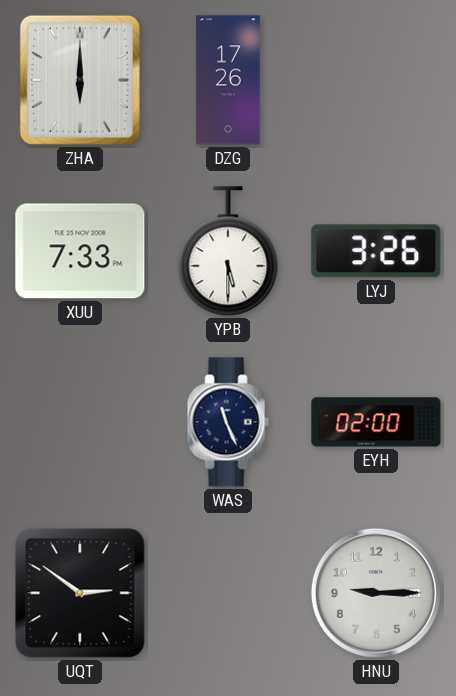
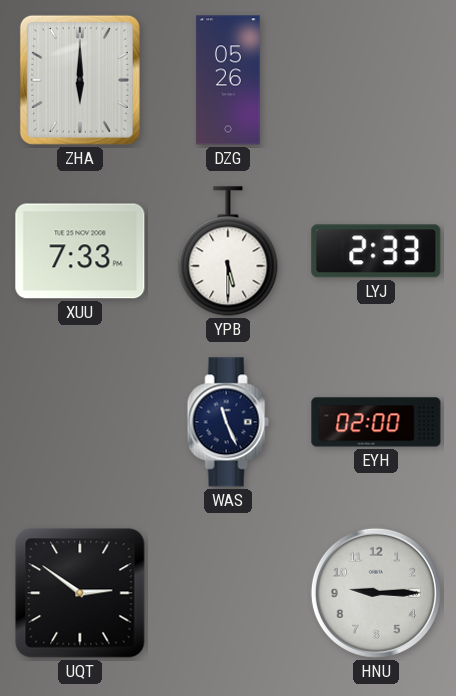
DZG: 17:26 -> 05:26
LYJ: 3:26 -> 2:33
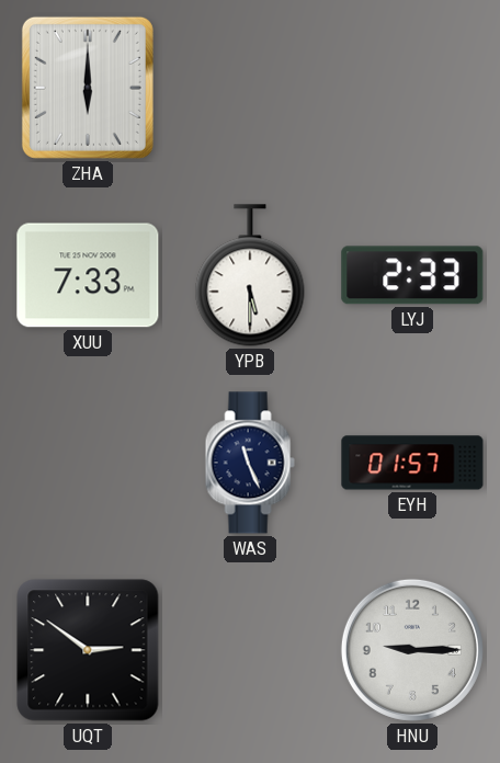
DZG: 05:26 -> none
EYH: 02:00 -> 01:57
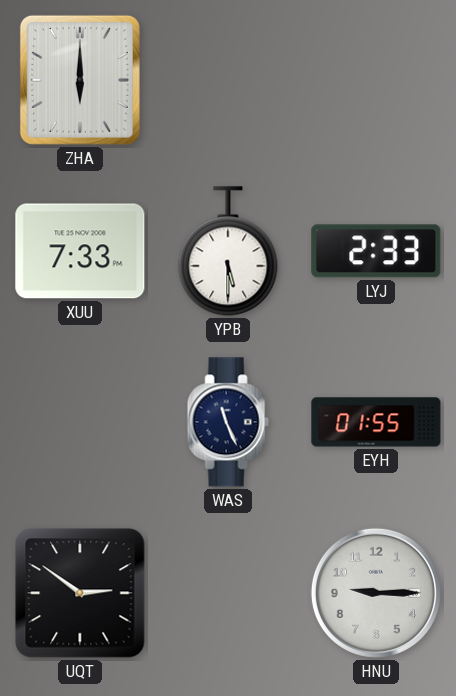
EYH: 01:57 -> 01:55
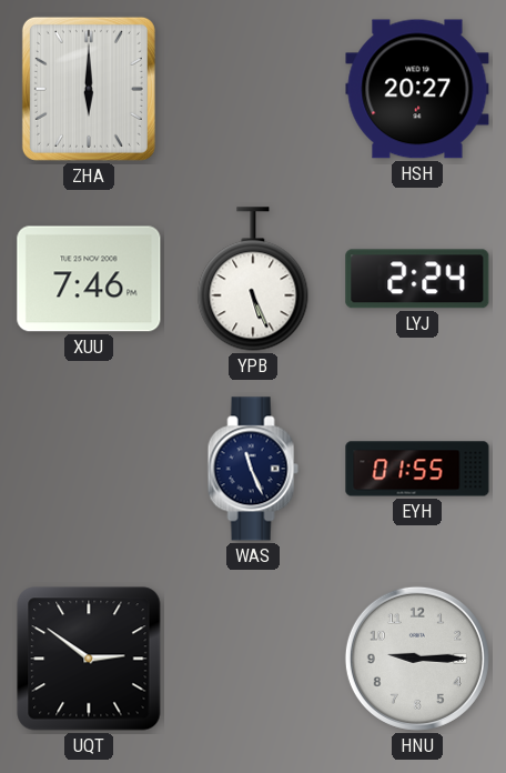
HSH: none -> 20:27
XUU: 7:33 -> 7:46
YPB: 5:30 -> 5:26
LYJ: 2:33 -> 2:24
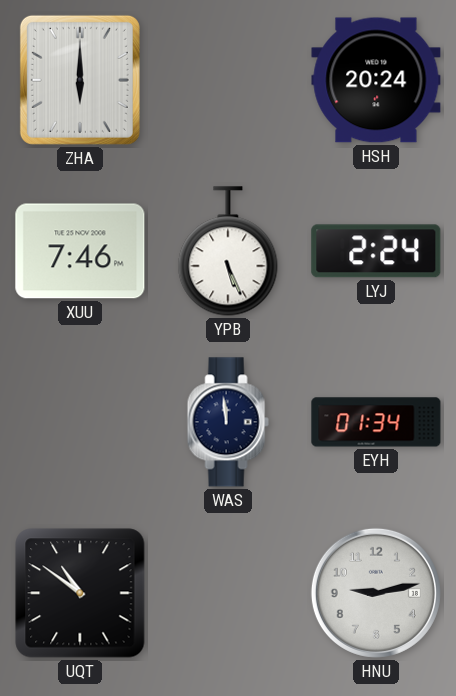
HSH: 20:27 -> 20:24
WAS: 11:26 -> 11:59
EYH: 01:55 -> 01:34
UQT: 2:51 -> 10:51
HNU: 9:15 -> 9:13
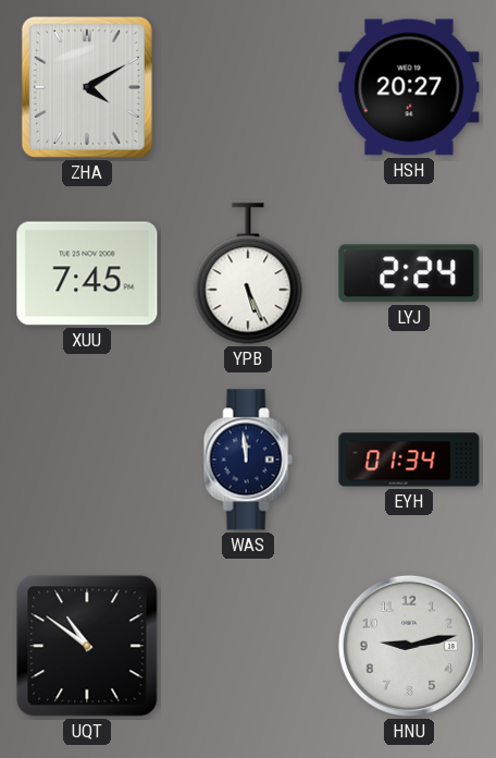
ZHA: 6:00 -> 4:10
HSH: 20:24 -> 20:27
XUU: 7:46 -> 7:45
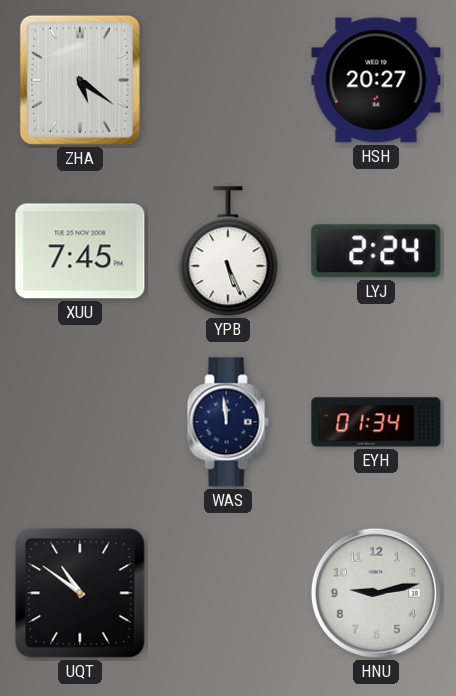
ZHA: 4:10 -> 5:21
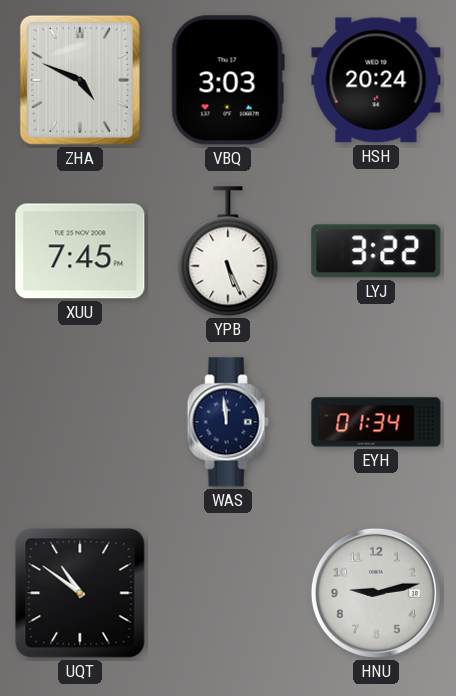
ZHA: 5:21 -> 4:49
VBQ: none -> 3:03
HSH: 20:27 -> 20:24
LYJ: 2:24 -> 3:22
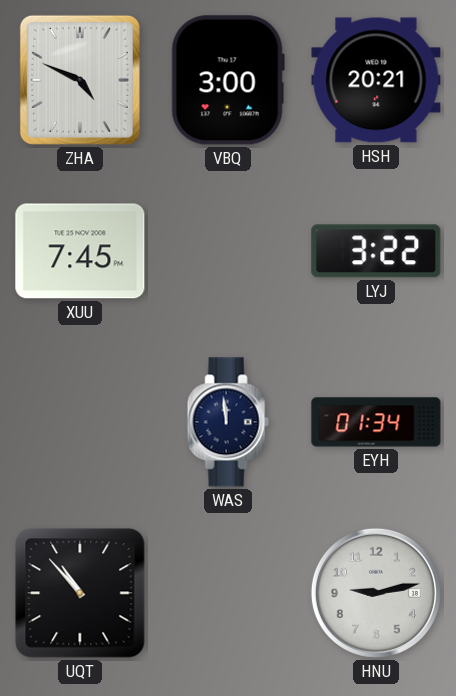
VBQ: 3:03 -> 3:00
HSH: 20:24 -> 20:21
YPB: 5:26 -> none
UQT: 10:51 -> 10:53
